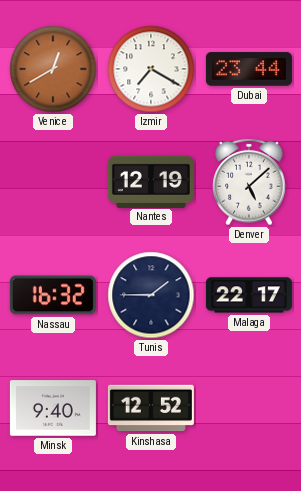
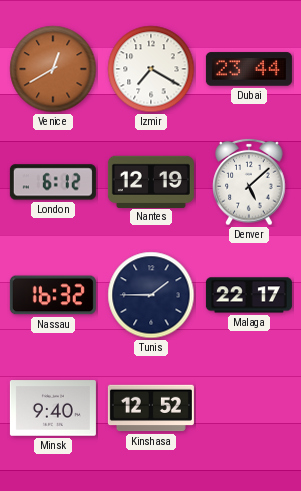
London: none -> 6:12
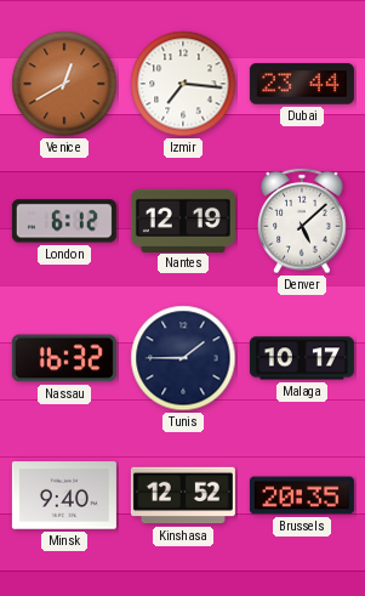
Izmir: 7:20 -> 7:16
Malaga: 22:17 -> 10:17
Brussels: none -> 20:35
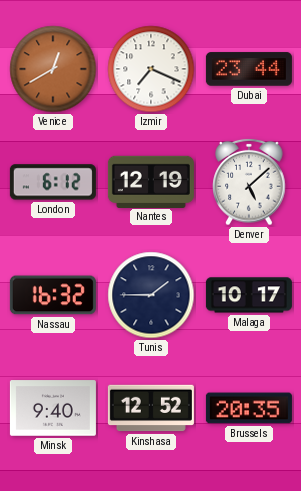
Izmir: 7:16 -> 7:19
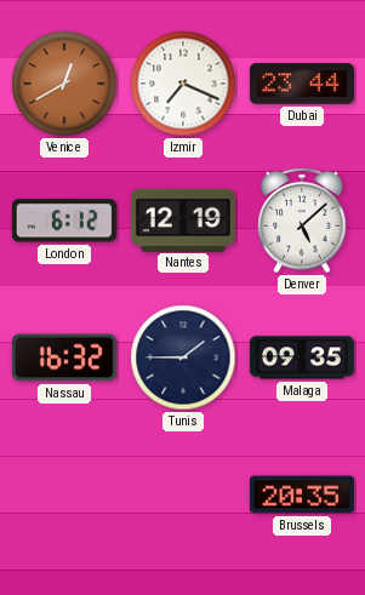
Malaga: 10:17 -> 09:35
Minsk: 9:40 -> none
Kinshasa: 12:52 -> none
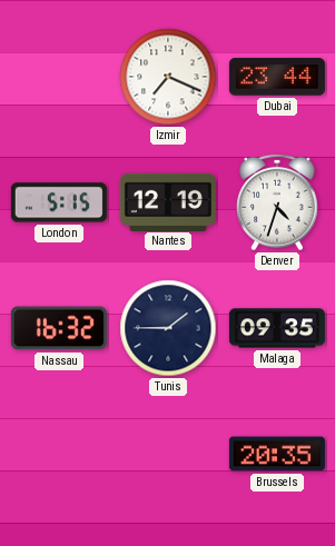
Venice: 12:40 -> none
London: 6:12 -> 5:15
Denver: 5:08 -> 4:33
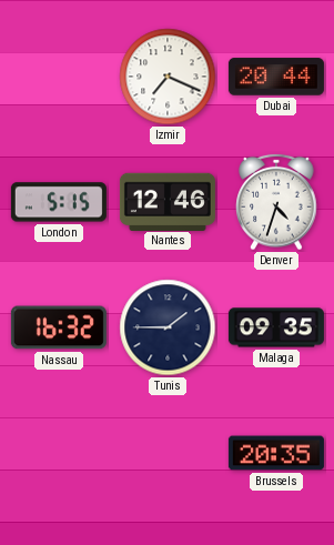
Dubai: 23:44 -> 20:44
Nantes: 12:19 -> 12:46
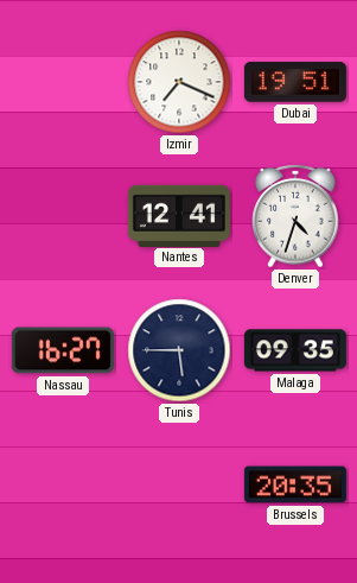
Dubai: 20:44 -> 19:51
London: 5:15 -> none
Nantes: 12:46 -> 12:41
Nassau: 16:32 -> 16:27
Tunis: 1:45 -> 5:45
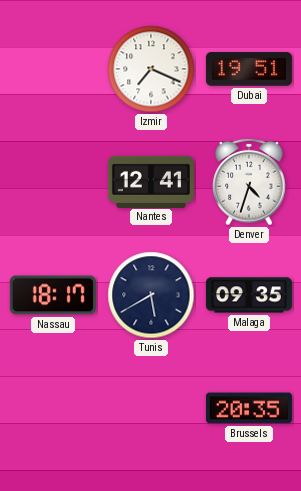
Nassau: 16:27 -> 18:17
Tunis: 5:45 -> 5:40
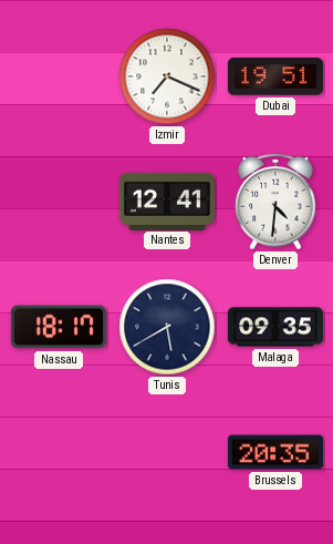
Denver: 4:33 -> 4:31
